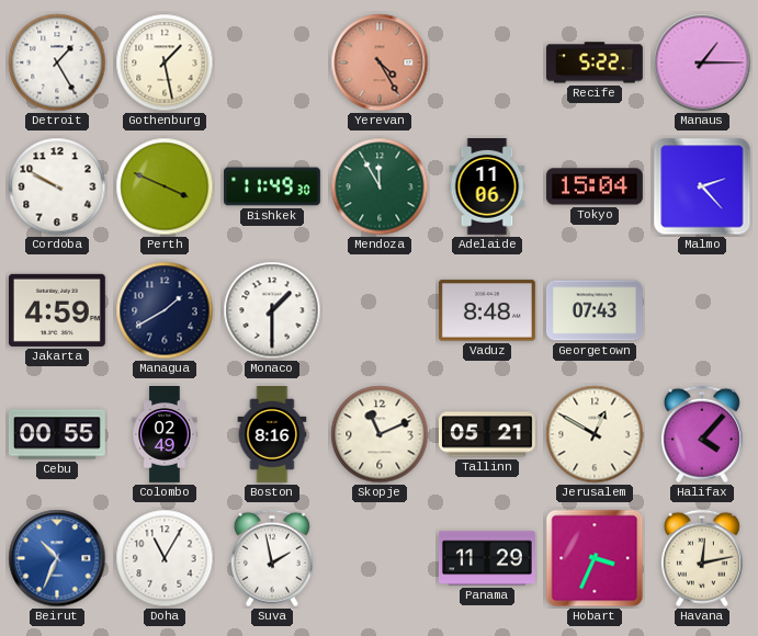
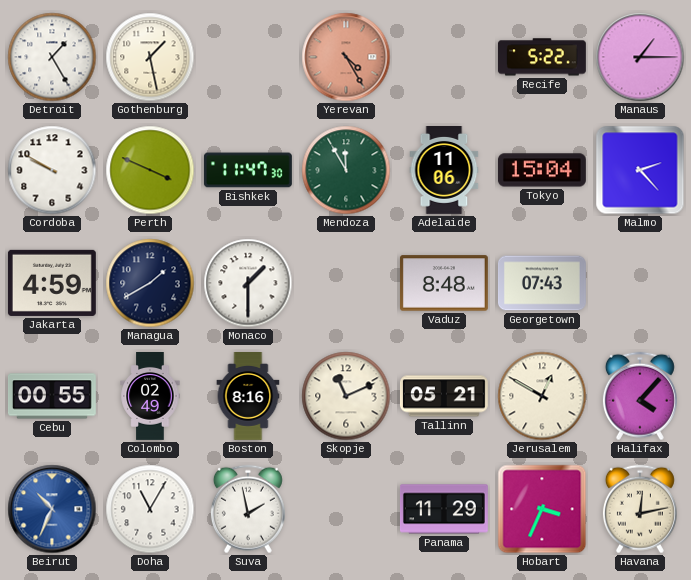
Bishkek: 11:49 -> 11:47
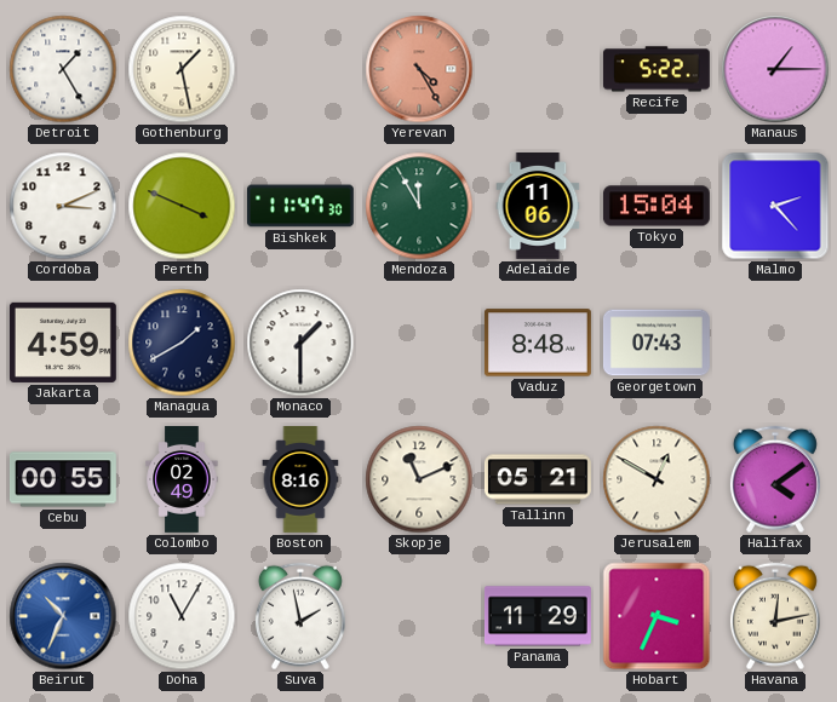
Cordoba: 9:50 -> 3:11
Halifax: 4:07 -> 4:09
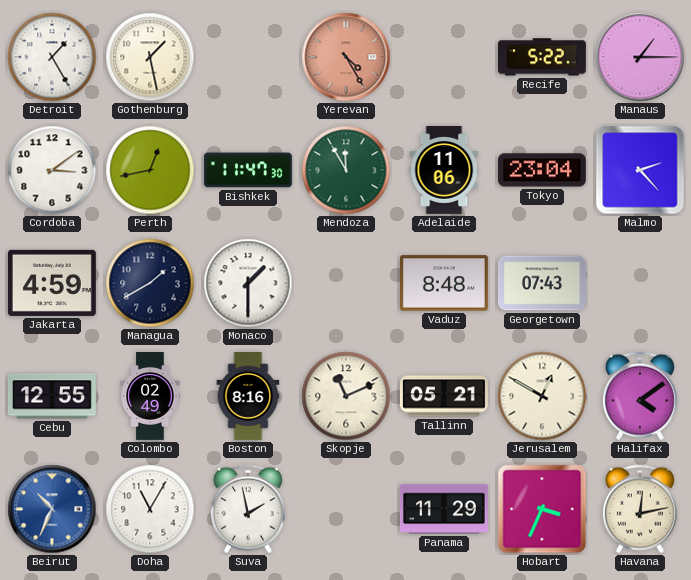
Cordoba: 3:11 -> 3:09
Perth: 3:49 -> 12:43
Tokyo: 15:04 -> 23:04
Cebu: 00:55 -> 12:55
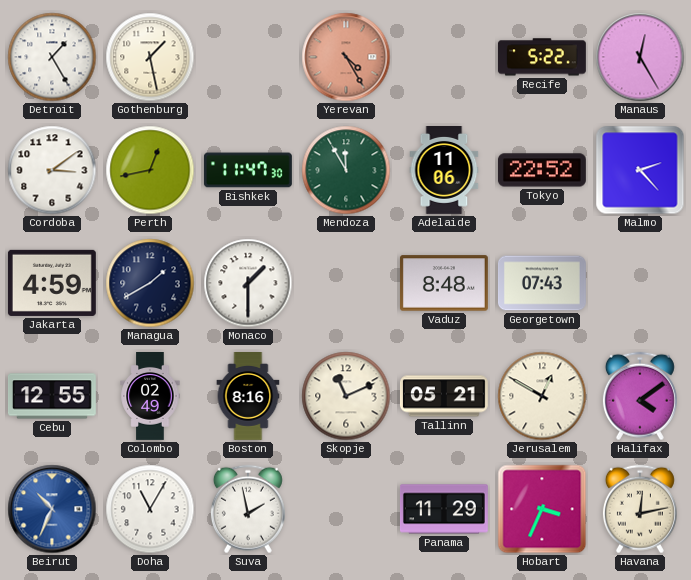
Manaus: 1:15 -> 12:25
Tokyo: 23:04 -> 22:52
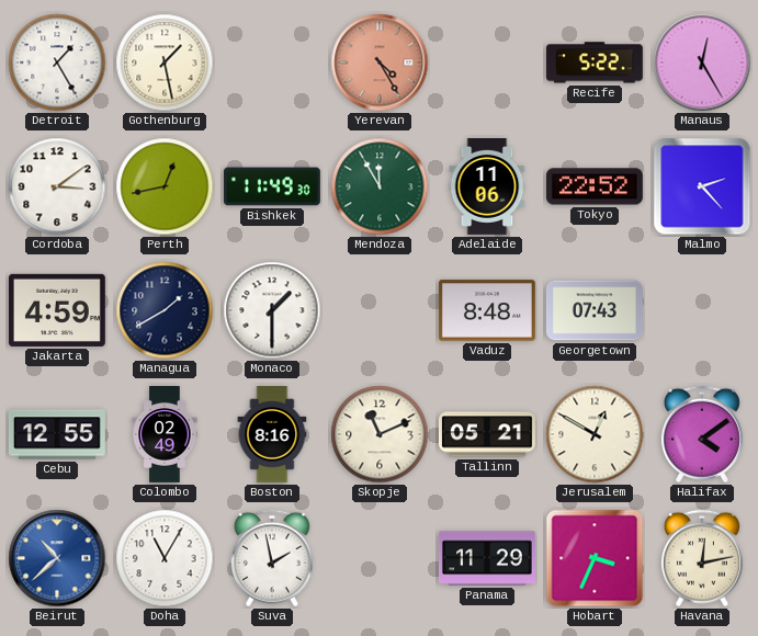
Bishkek: 11:47 -> 11:49
Beirut: 10:34 -> 10:38
